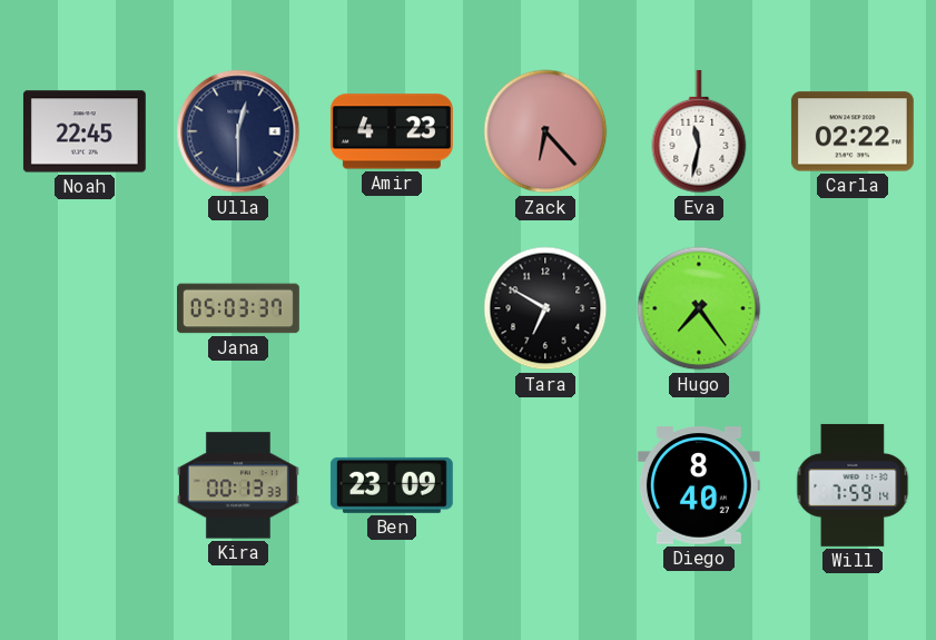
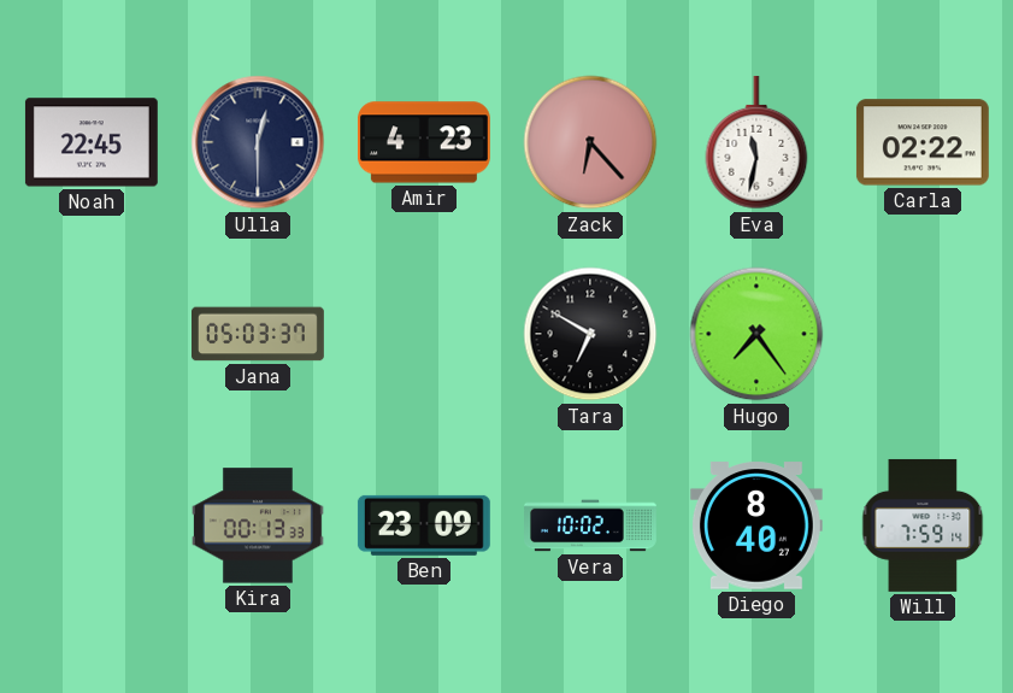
Vera: none -> 10:02
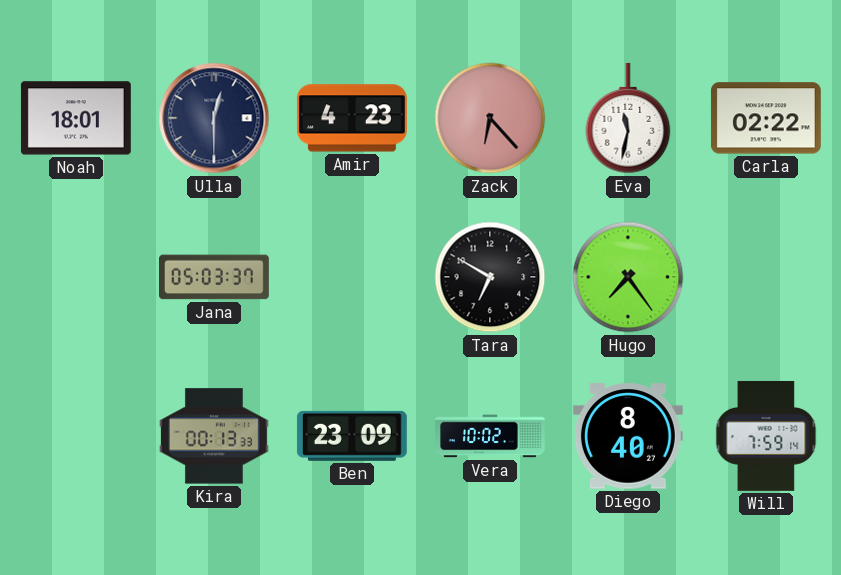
Noah: 22:45 -> 18:01
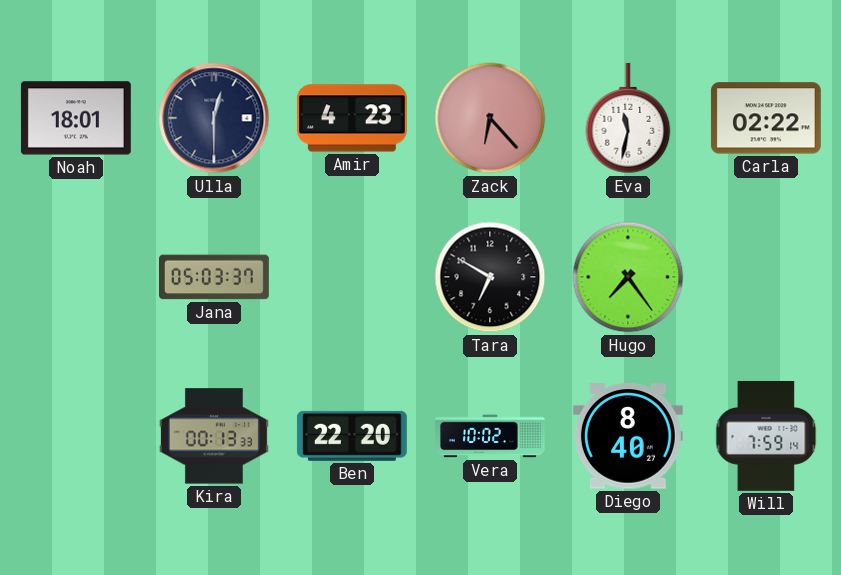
Ben: 23:09 -> 22:20
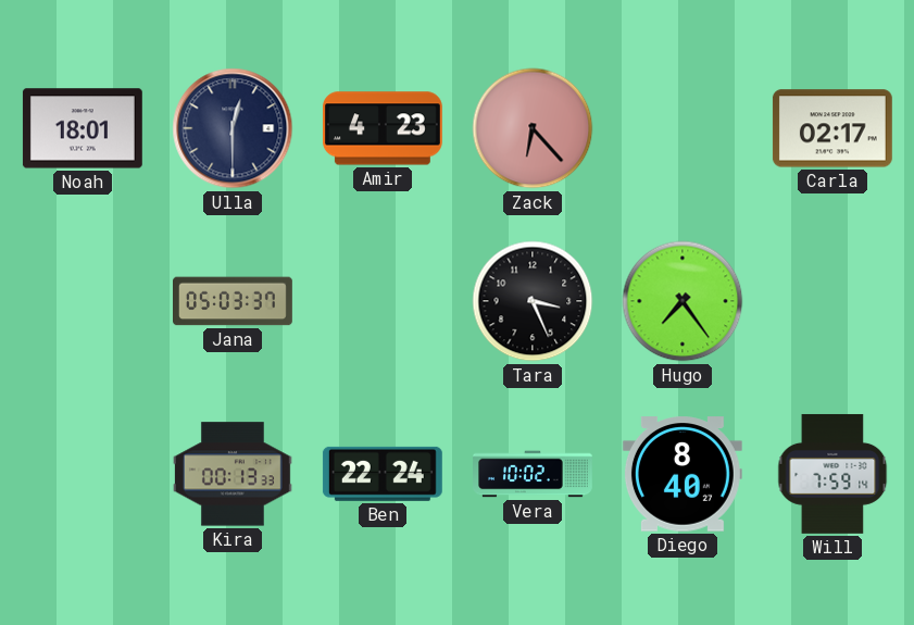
Eva: 11:32 -> none
Carla: 02:22 -> 02:17
Tara: 6:50 -> 3:26
Ben: 22:20 -> 22:24
